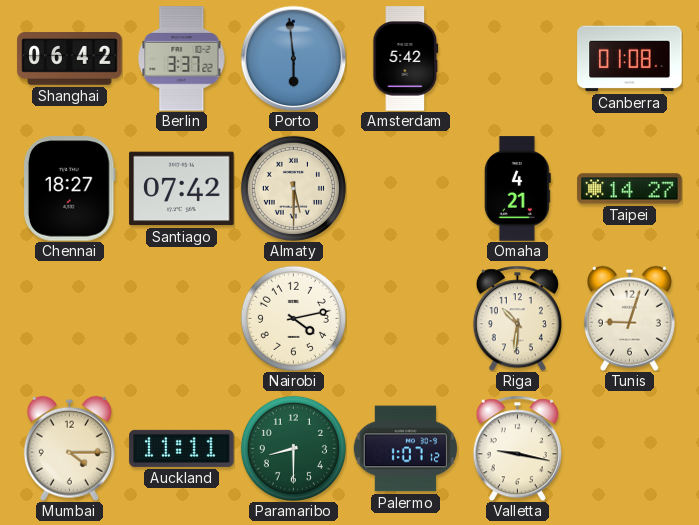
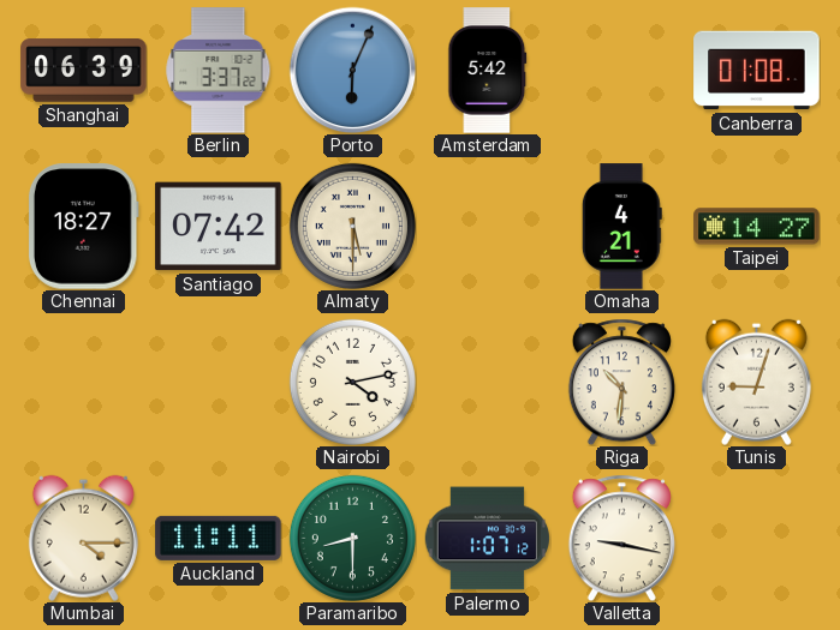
Shanghai: 06:42 -> 06:39
Porto: 5:59 -> 6:04
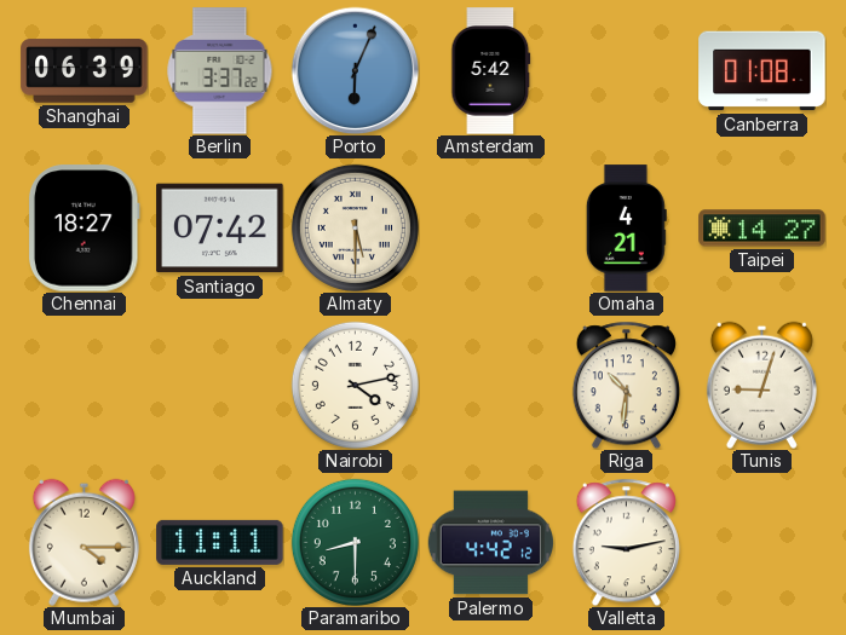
Palermo: 1:07 -> 4:42
Valletta: 9:17 -> 9:13
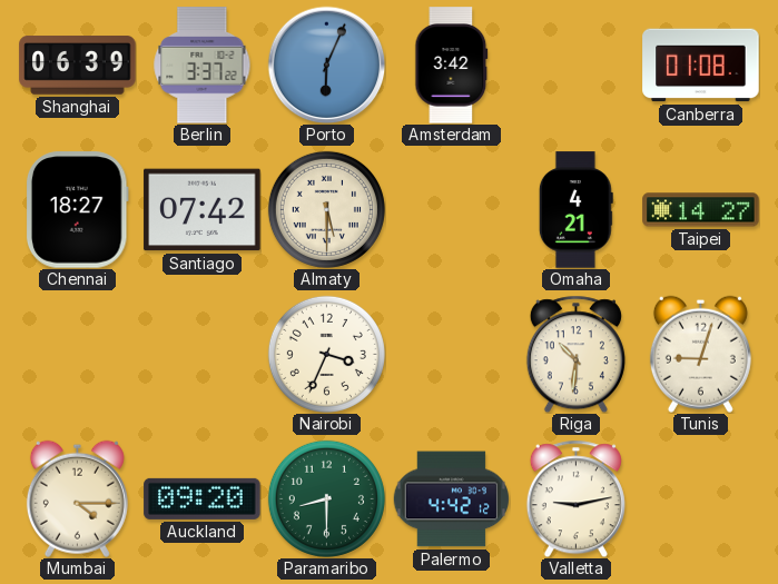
Amsterdam: 5:42 -> 3:42
Nairobi: 4:13 -> 3:34
Auckland: 11:11 -> 09:20
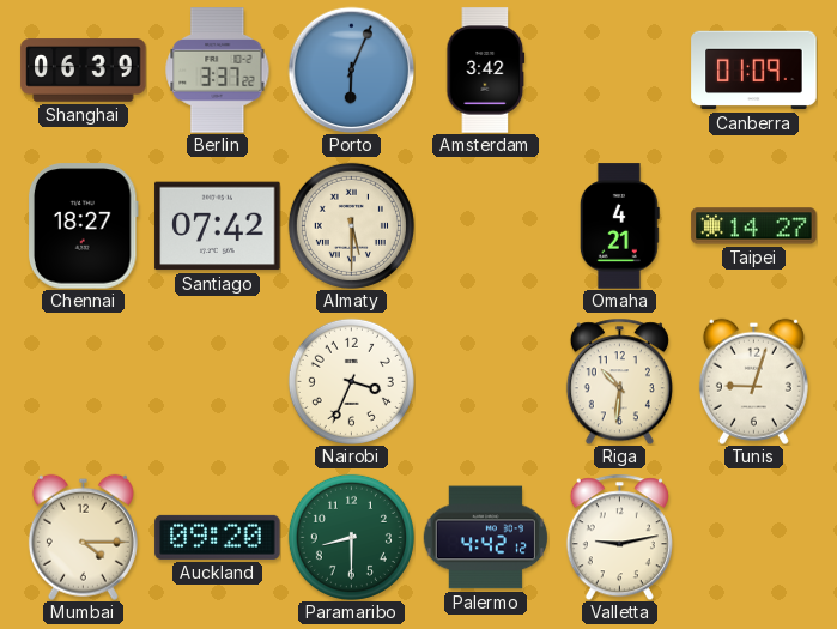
Canberra: 01:08 -> 01:09
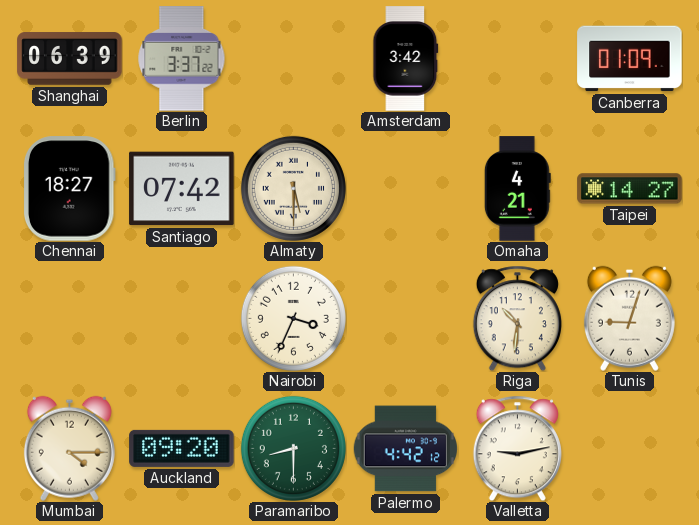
Porto: 6:04 -> none
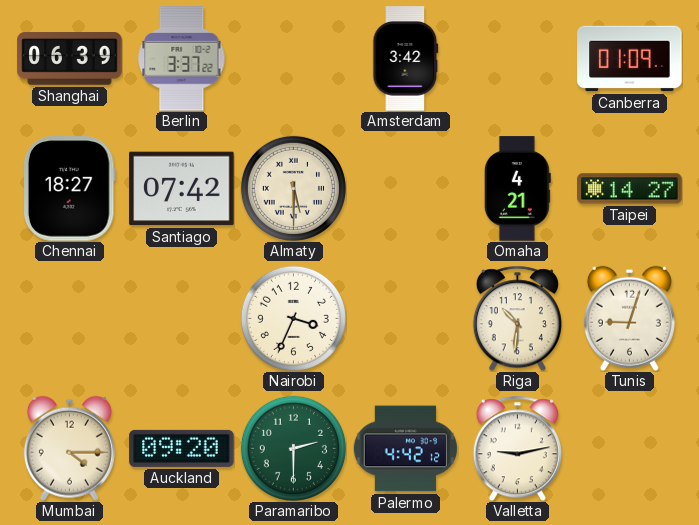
Paramaribo: 8:30 -> 2:30
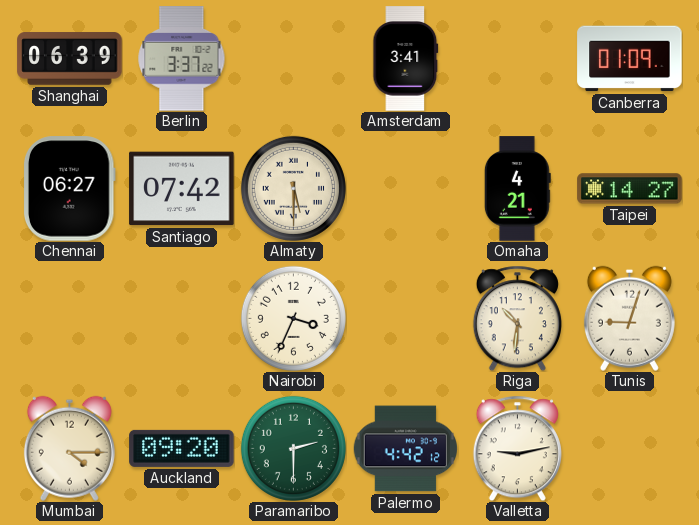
Amsterdam: 3:42 -> 3:41
Chennai: 18:27 -> 06:27
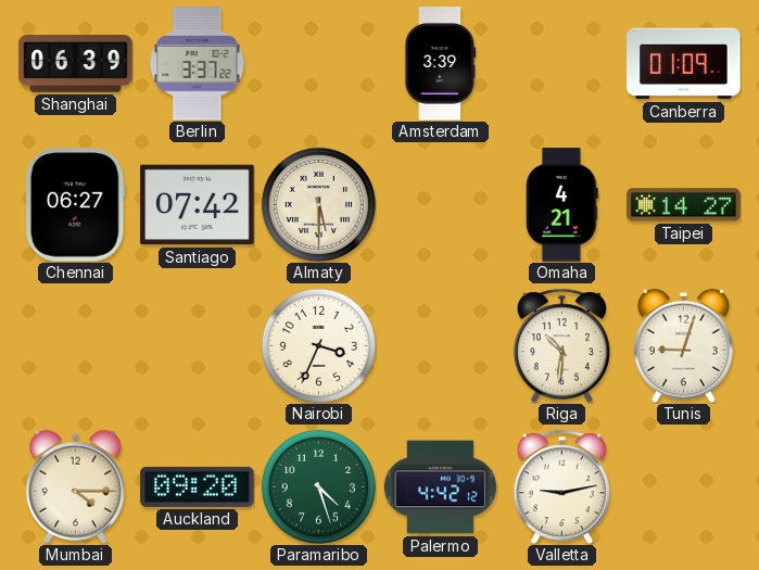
Amsterdam: 3:41 -> 3:39
Paramaribo: 2:30 -> 4:27
